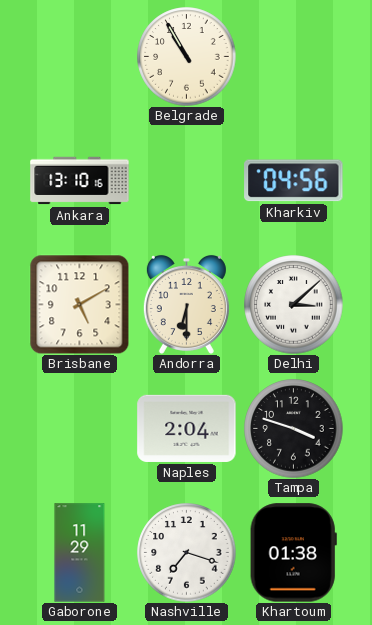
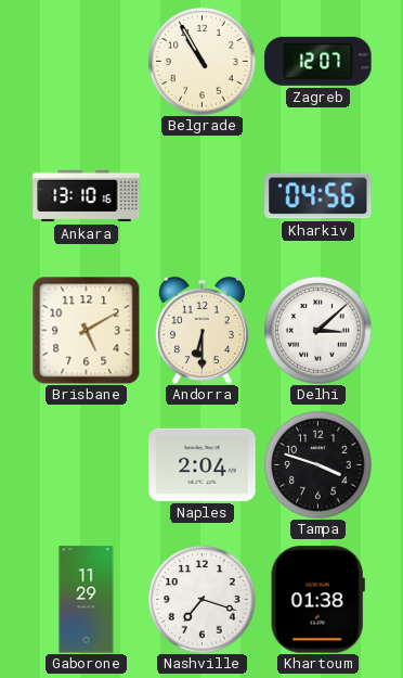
Zagreb: none -> 12:07
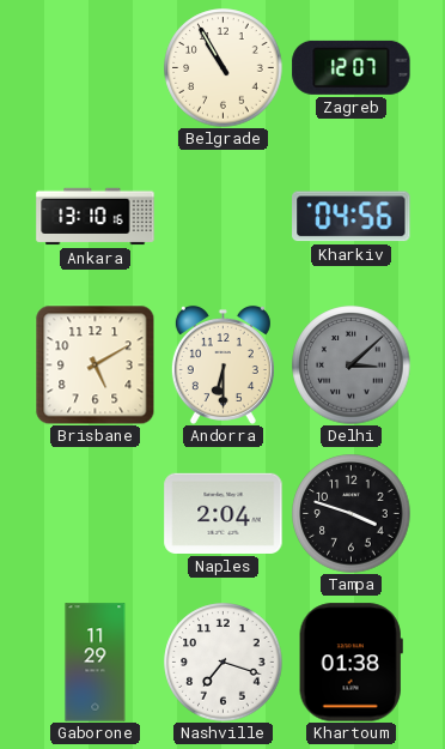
Delhi dial: white -> grey
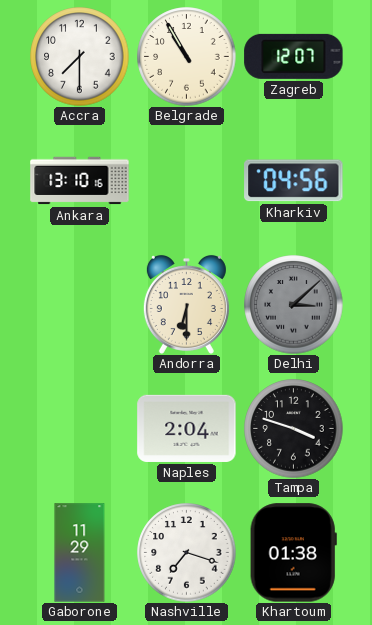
Accra: none -> 7:30
Brisbane: 5:10 -> none
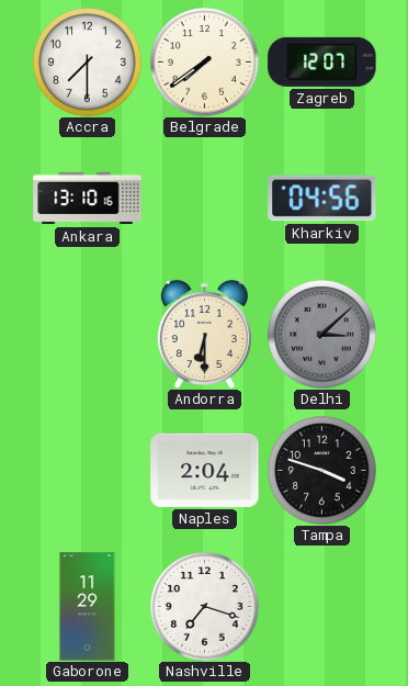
Belgrade: 10:55 -> 7:39
Khartoum: 01:38 -> none
